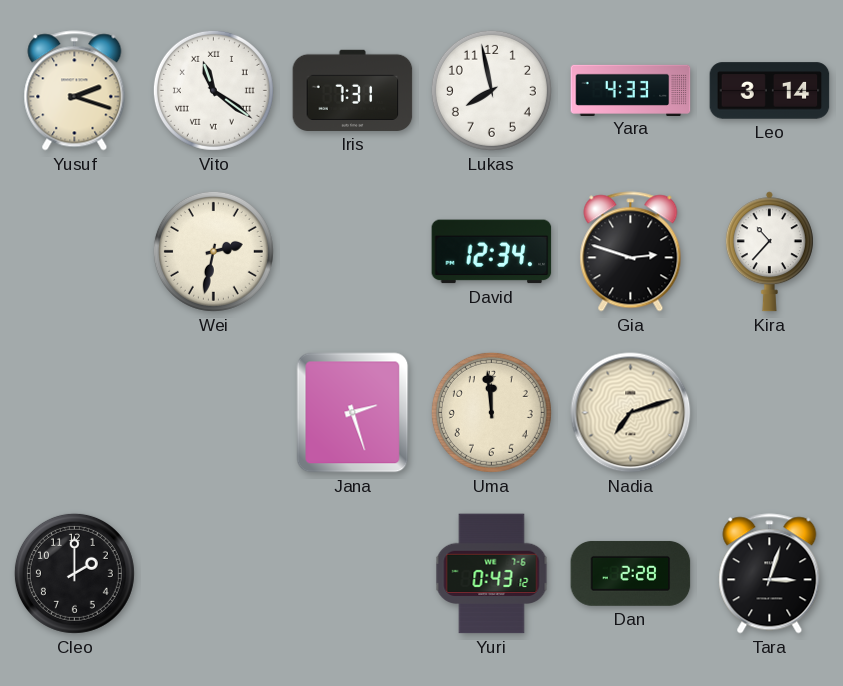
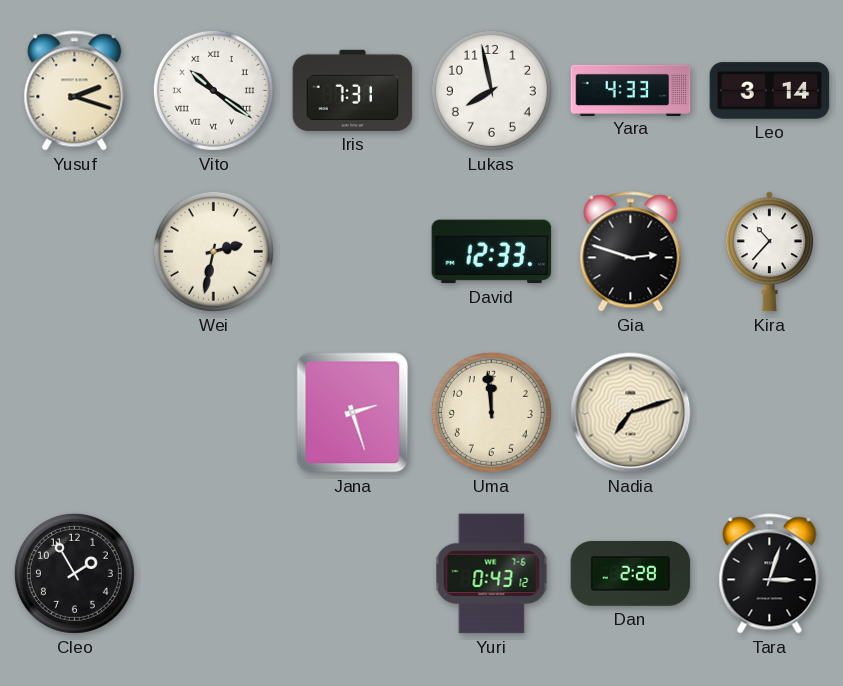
Vito: 11:21 -> 10:21
David: 12:34 -> 12:33
Cleo: 2:00 -> 1:55
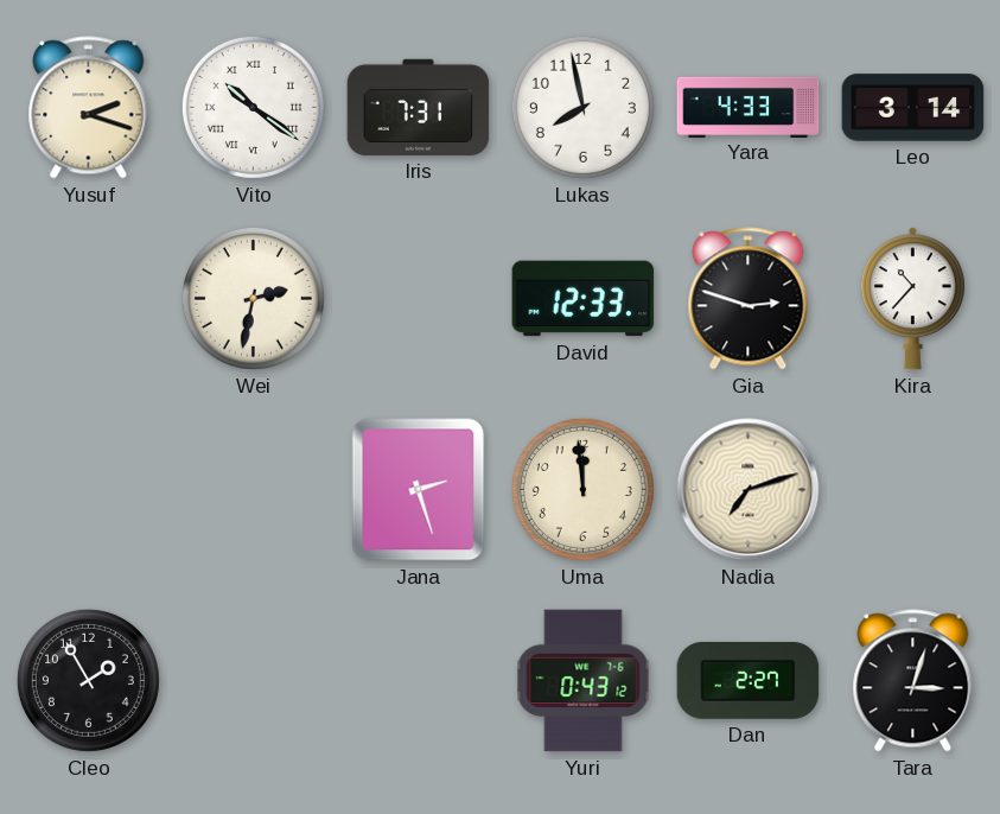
Dan: 2:28 -> 2:27
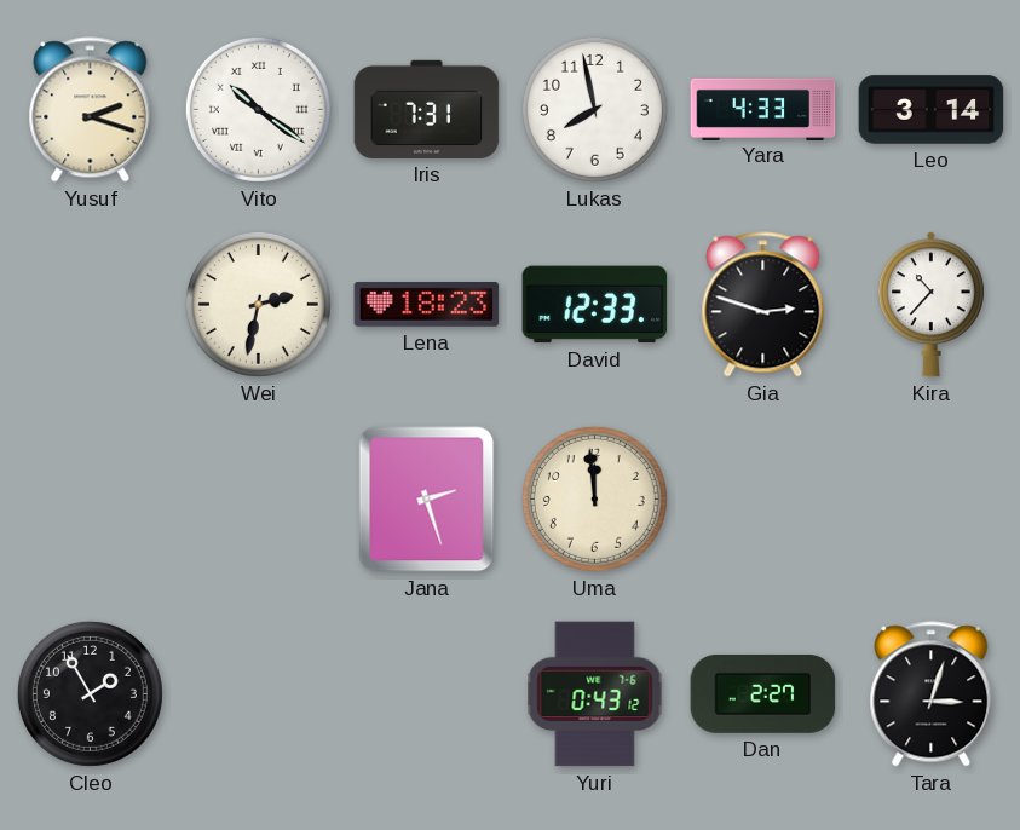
Lena: none -> 18:23
Nadia: 7:12 -> none
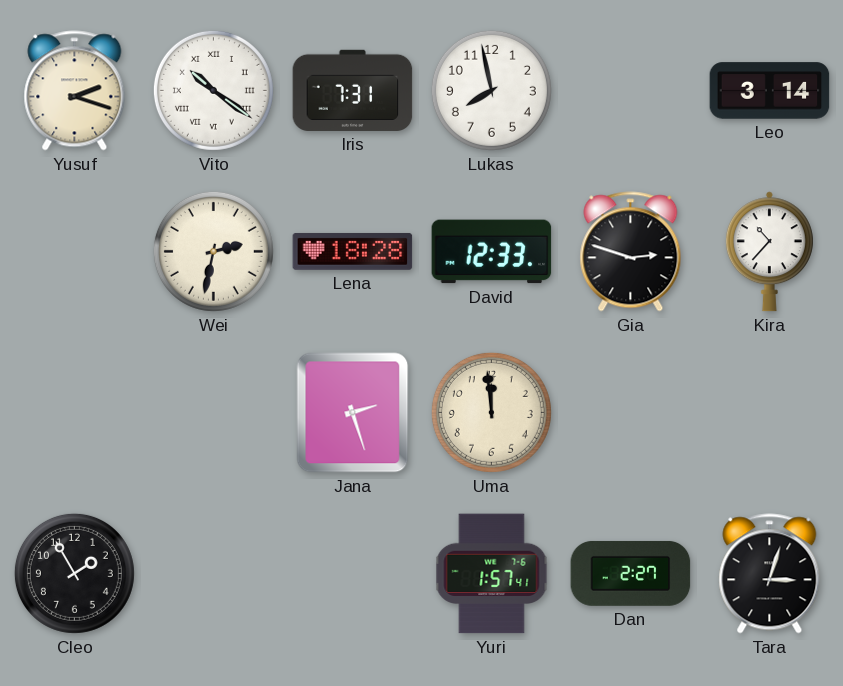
Yara: 4:33 -> none
Lena: 18:23 -> 18:28
Yuri: 0:43 -> 1:57
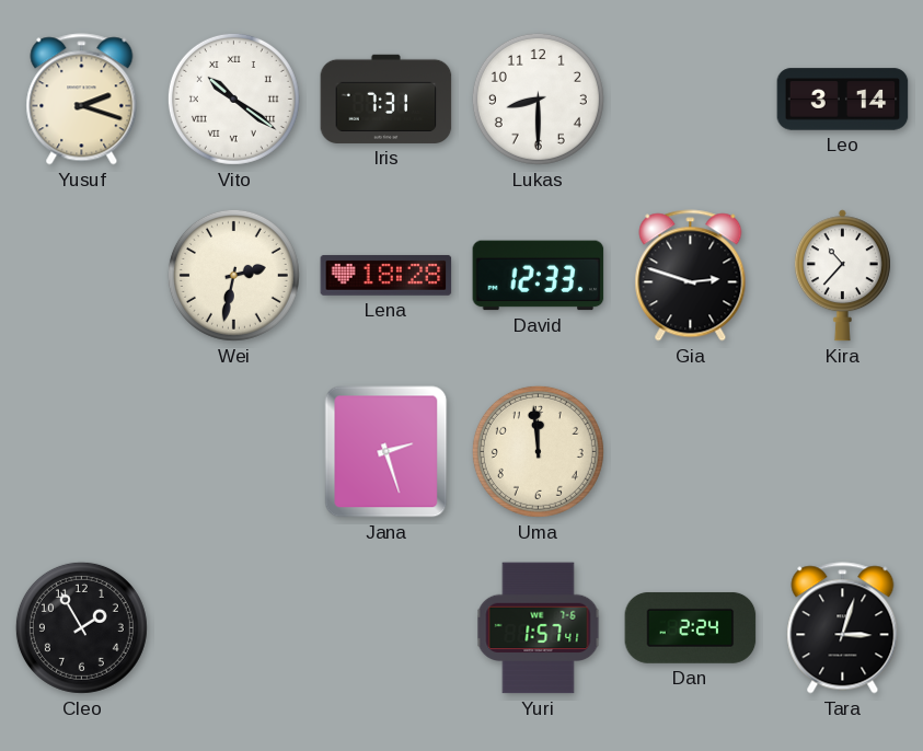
Lukas: 7:58 -> 8:30
Dan: 2:27 -> 2:24
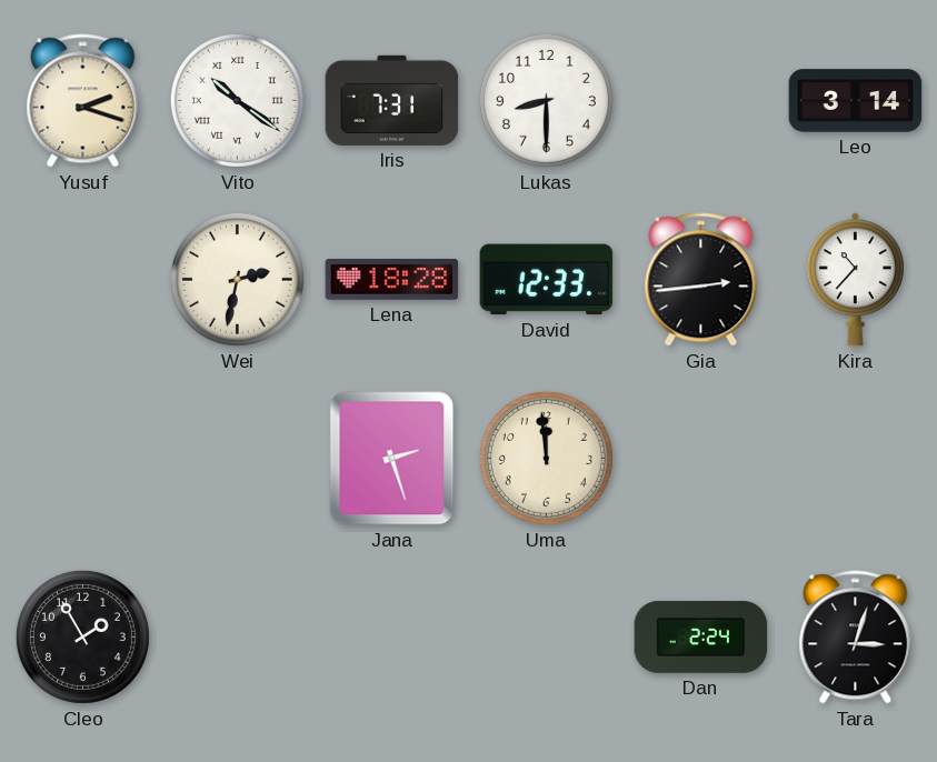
Gia: 2:48 -> 2:44
Yuri: 1:57 -> none
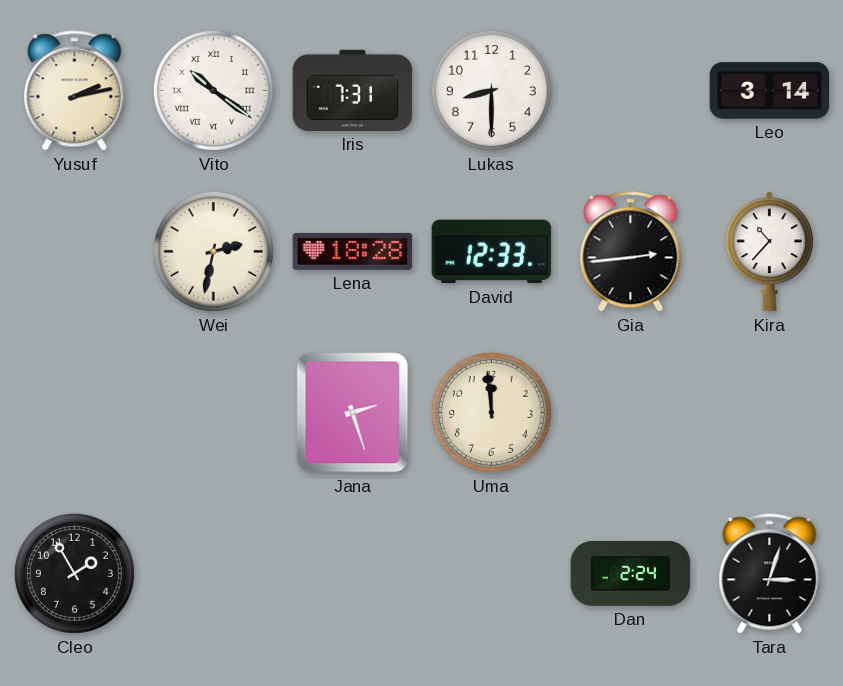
Yusuf: 2:18 -> 2:13
